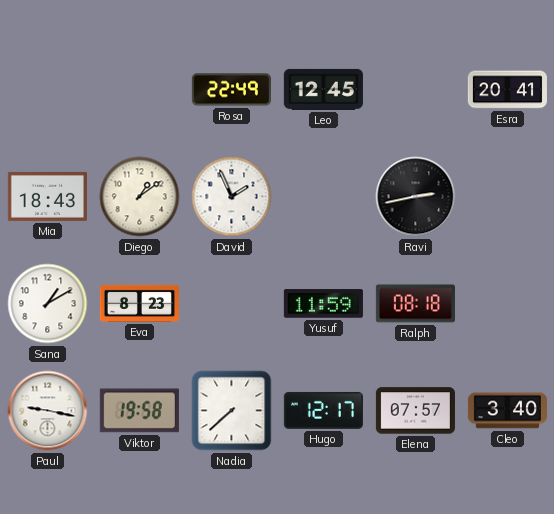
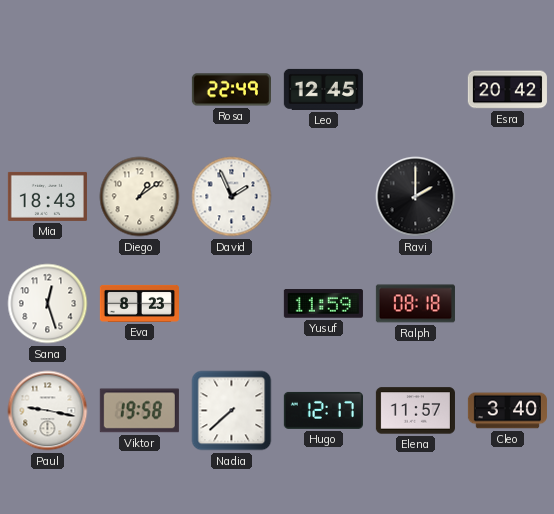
Esra: 20:41 -> 20:42
Ravi: 2:43 -> 2:00
Sana: 1:10 -> 12:27
Elena: 07:57 -> 11:57
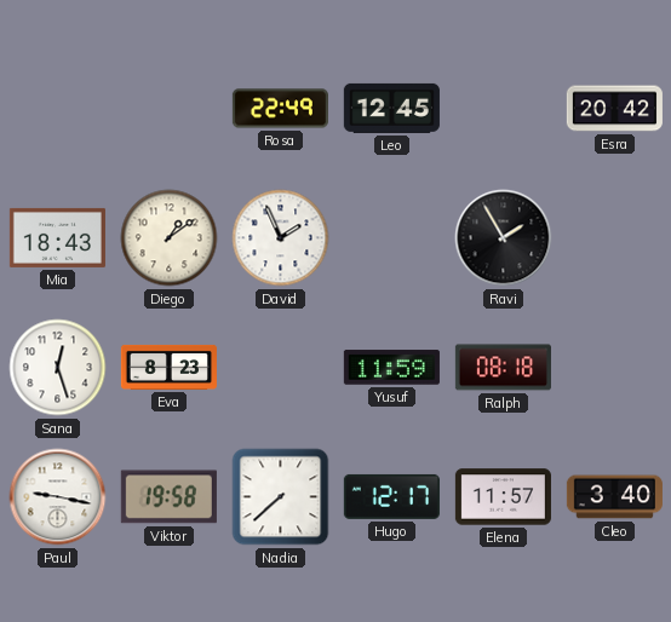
Ravi: 2:00 -> 1:55
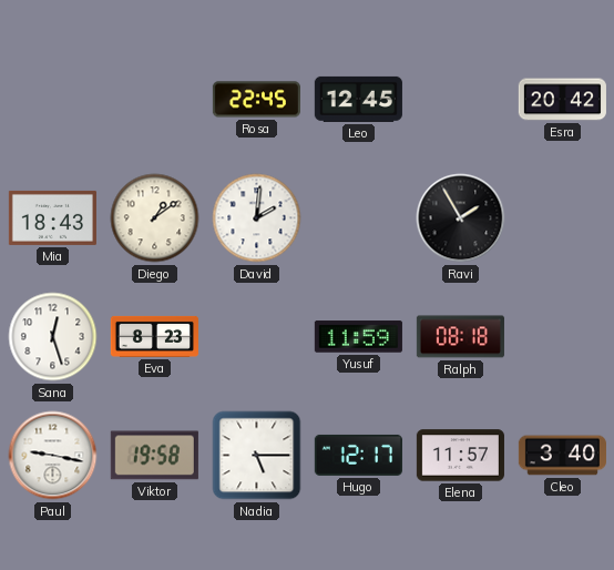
Rosa: 22:49 -> 22:45
David: 1:56 -> 2:01
Nadia: 7:38 -> 5:15
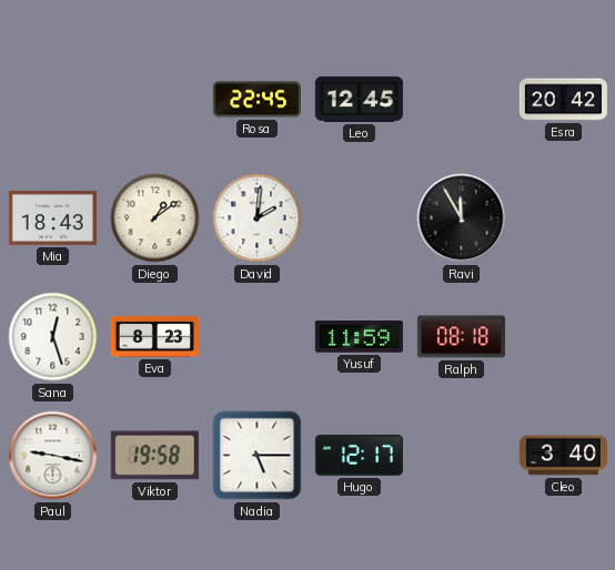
Ravi: 1:55 -> 11:55
Elena: 11:57 -> none
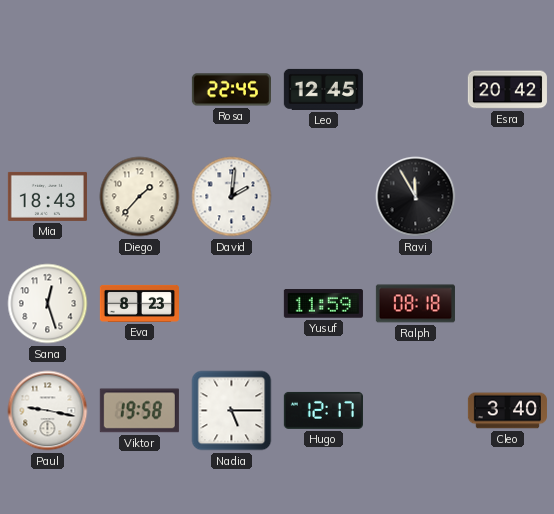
Diego: 1:09 -> 1:37
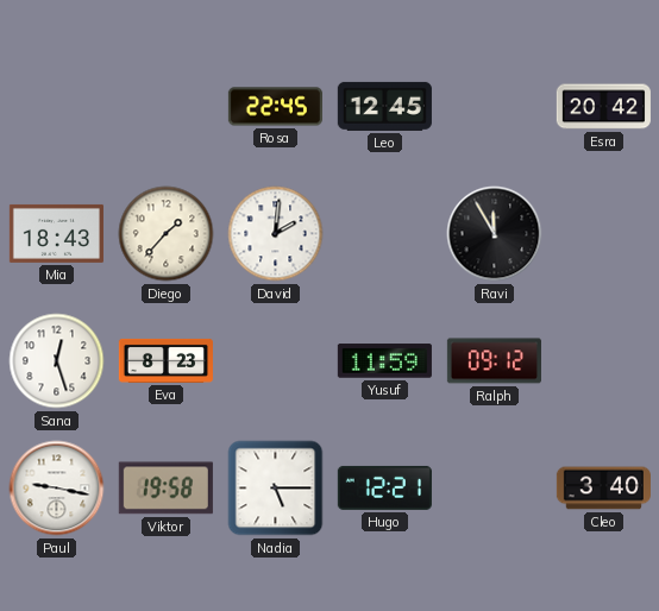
Ralph: 08:18 -> 09:12
Hugo: 12:17 -> 12:21
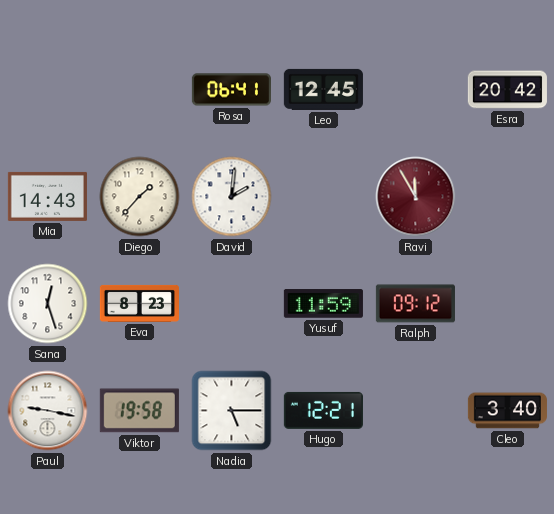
Rosa: 22:45 -> 06:41
Mia: 18:43 -> 14:43
Ravi dial: black -> burgundy
